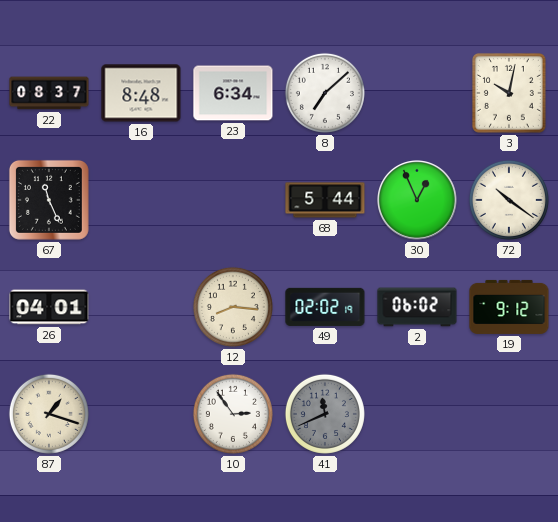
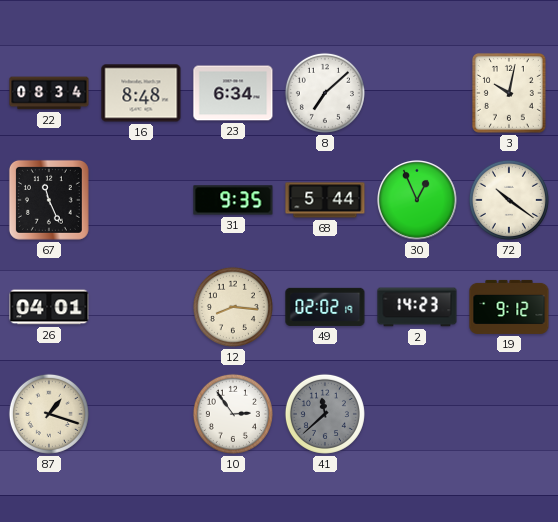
22: 08:37 -> 08:34
31: none -> 9:35
2: 06:02 -> 14:23
41: 11:41 -> 11:38
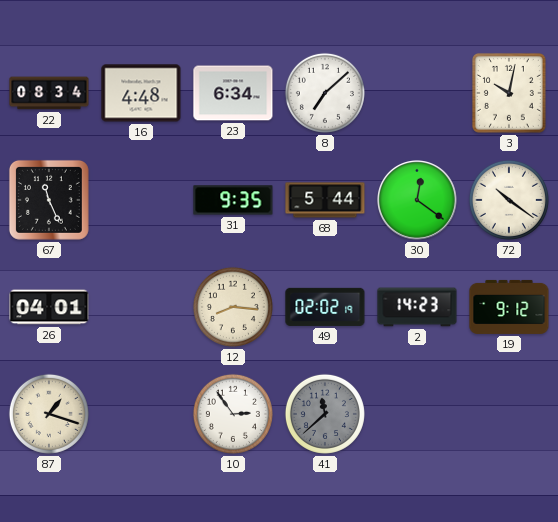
16: 8:48 -> 4:48
30: 12:56 -> 12:21
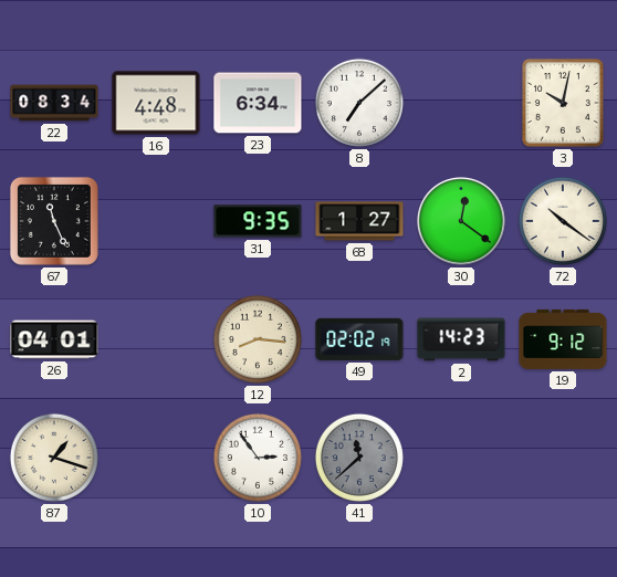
68: 5:44 -> 1:27
